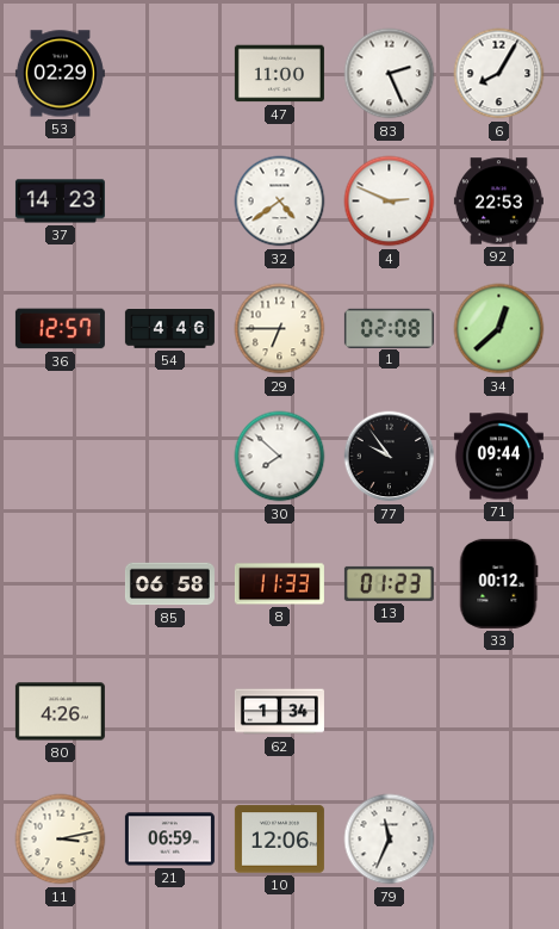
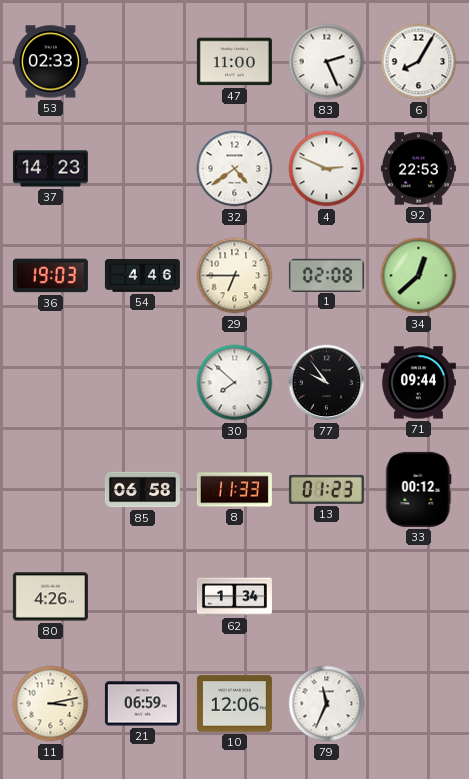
53: 02:29 -> 02:33
36: 12:57 -> 19:03
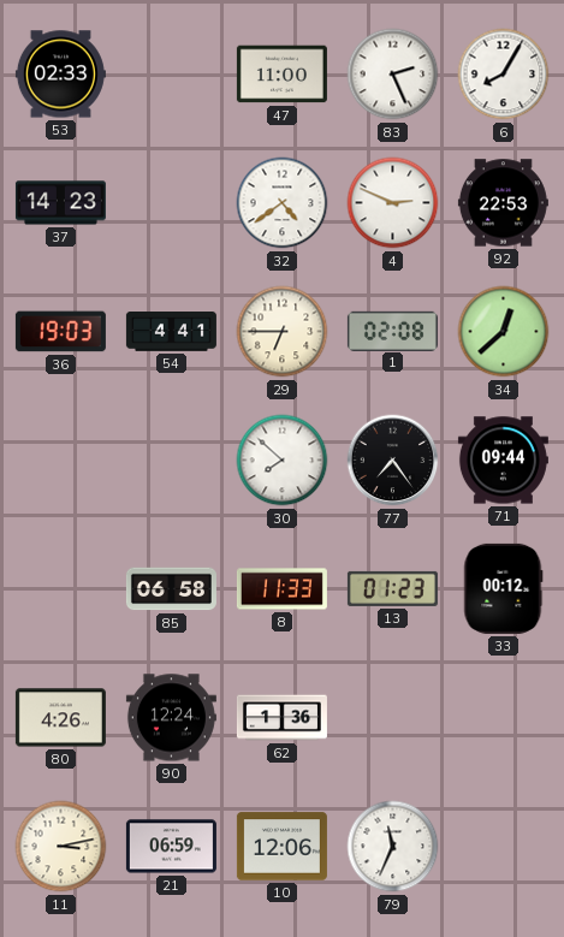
54: 4:46 -> 4:41
77: 9:54 -> 7:24
90: none -> 12:24
62: 1:34 -> 1:36
